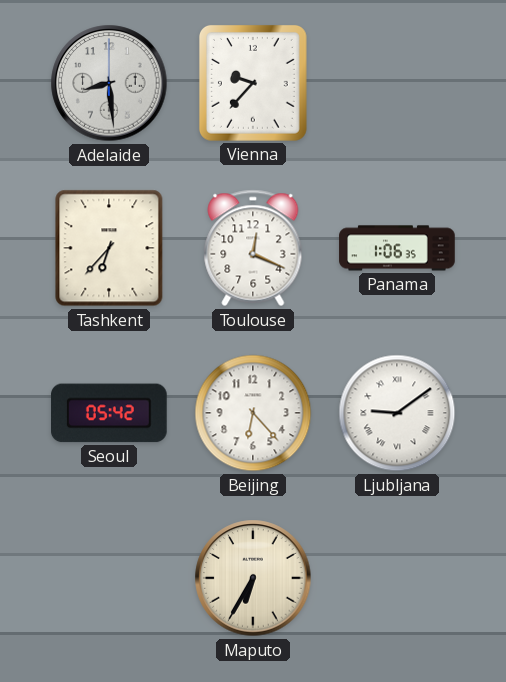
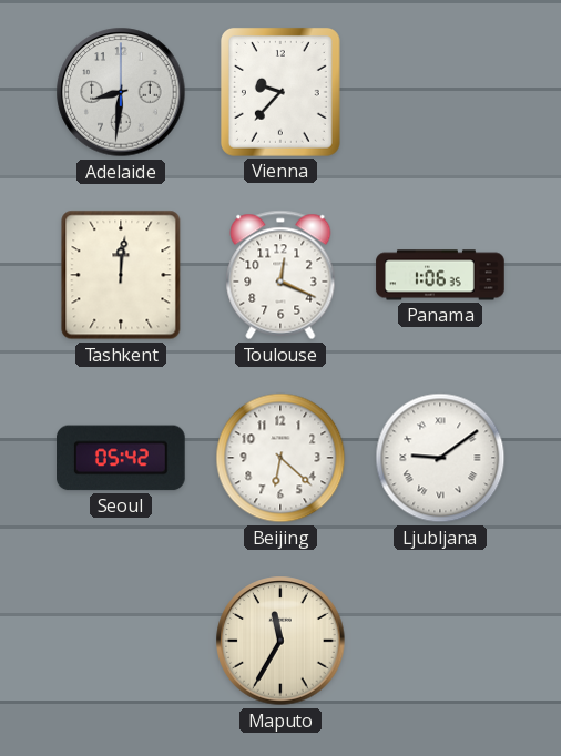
Adelaide: 8:29 -> 8:31
Tashkent: 6:37 -> 12:01
Beijing: 6:23 -> 6:22
Maputo: 6:35 -> 11:35
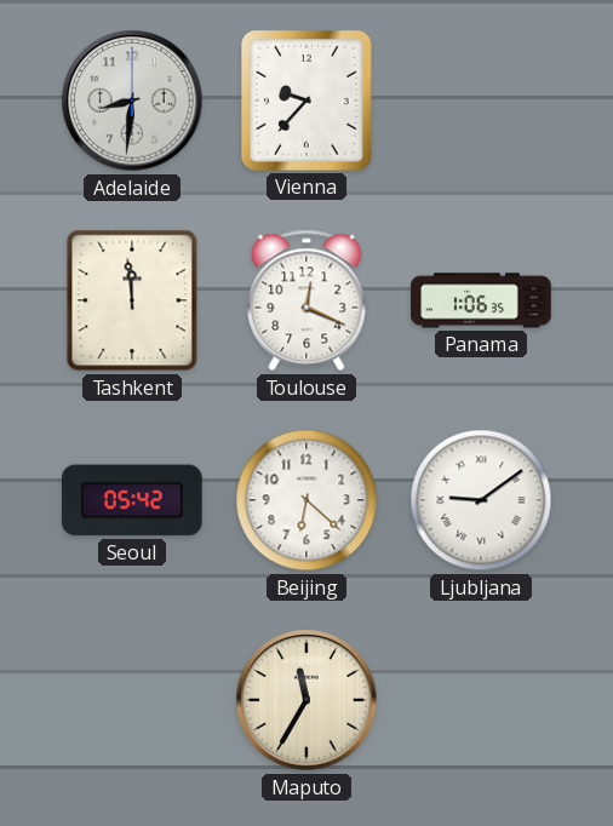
Tashkent: 12:01 -> 11:59
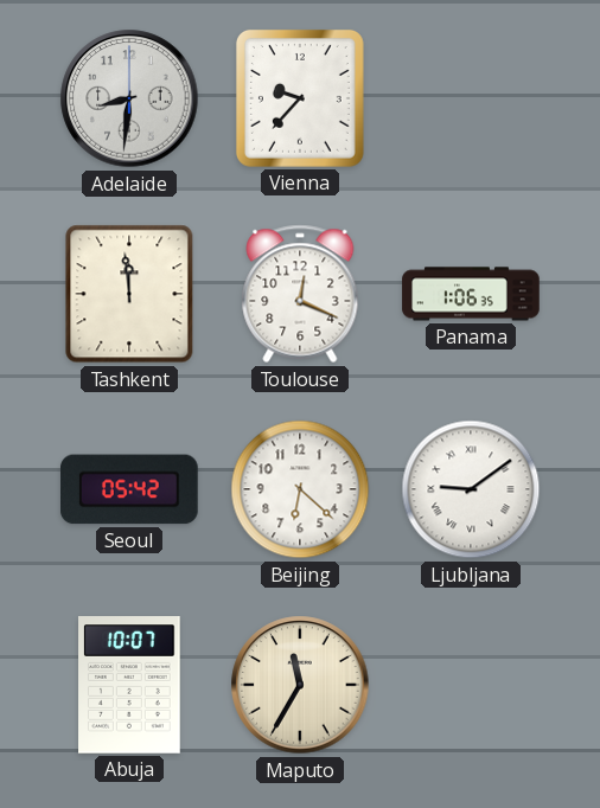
Abuja: none -> 10:07
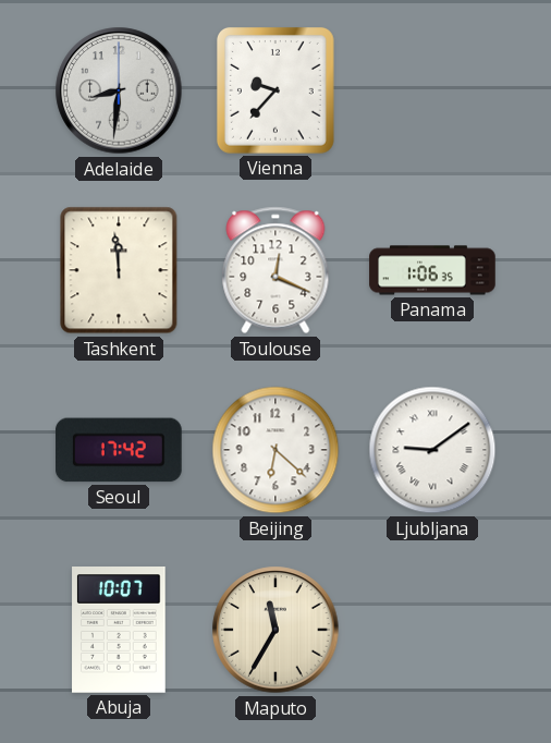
Seoul: 05:42 -> 17:42
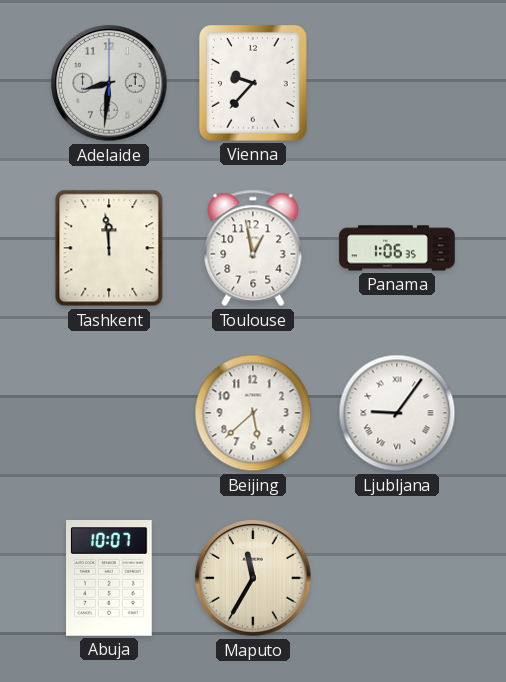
Toulouse: 12:19 -> 12:58
Seoul: 17:42 -> none
Beijing: 6:22 -> 5:38
Ljubljana: 9:09 -> 9:06
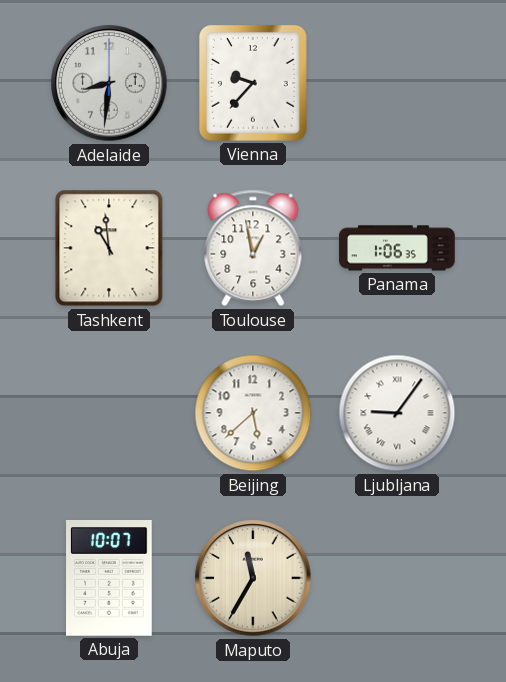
Tashkent: 11:59 -> 10:59
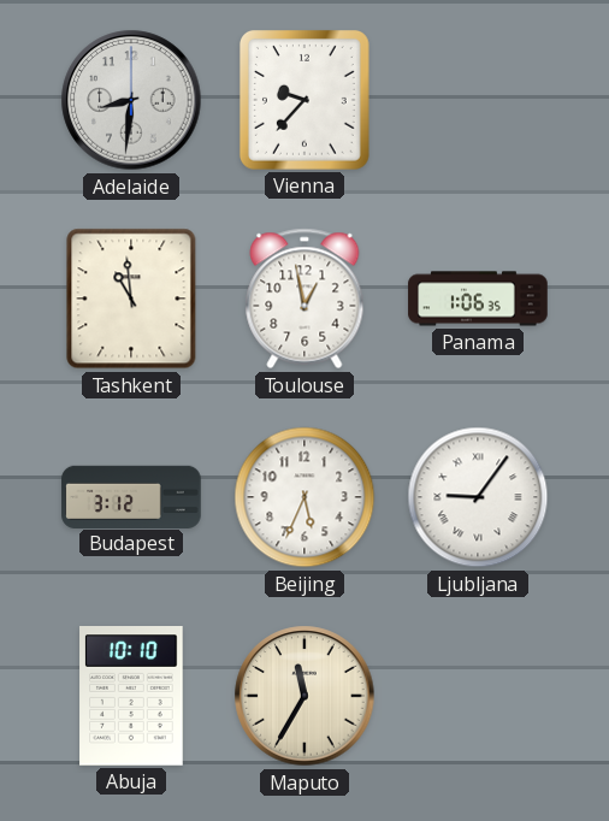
Budapest: none -> 3:12
Beijing: 5:38 -> 5:34
Abuja: 10:07 -> 10:10
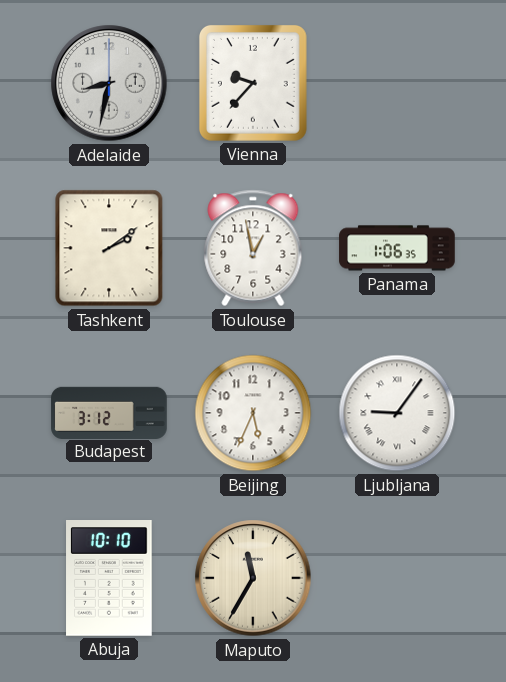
Adelaide: 8:31 -> 8:32
Tashkent: 10:59 -> 2:09
